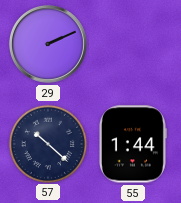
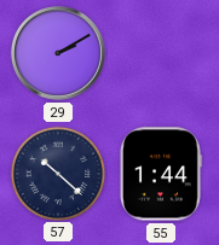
29: 2:11 -> 2:10
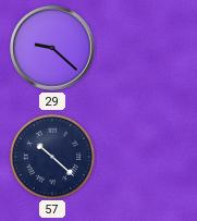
29: 2:10 -> 9:22
55: 1:44 -> none
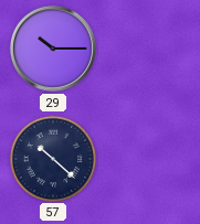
29: 9:22 -> 10:15
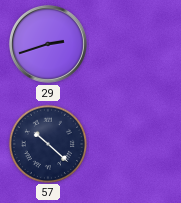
29: 10:15 -> 2:42
